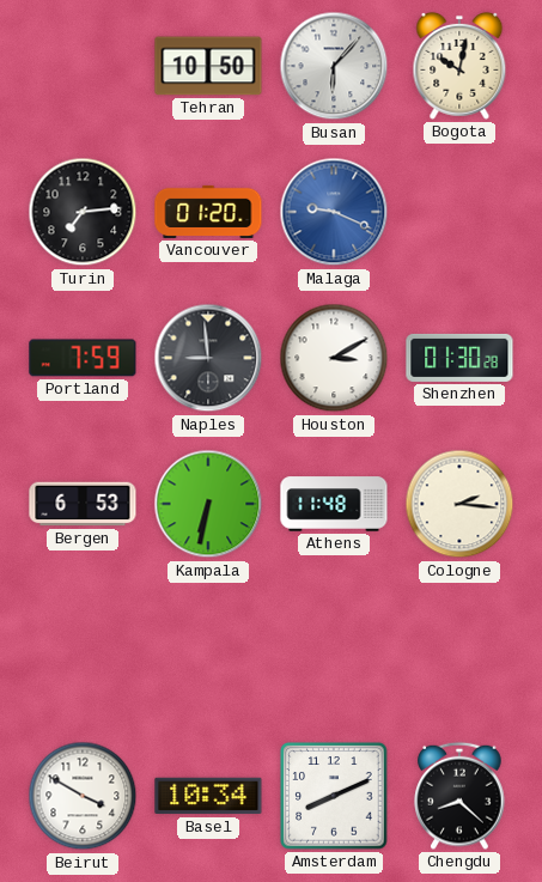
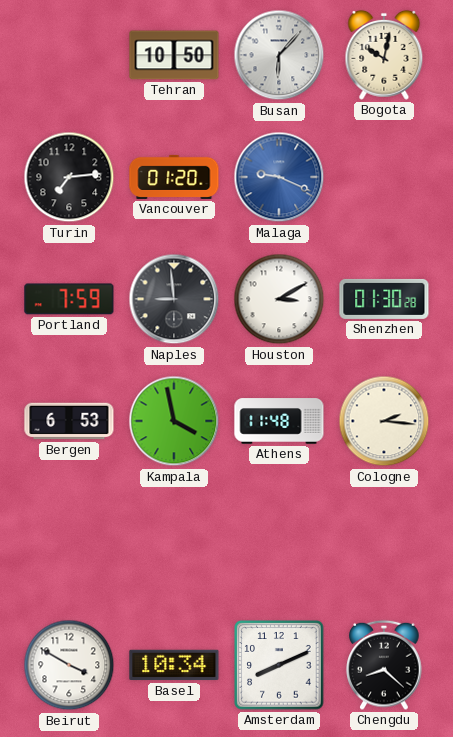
Kampala: 6:32 -> 3:58
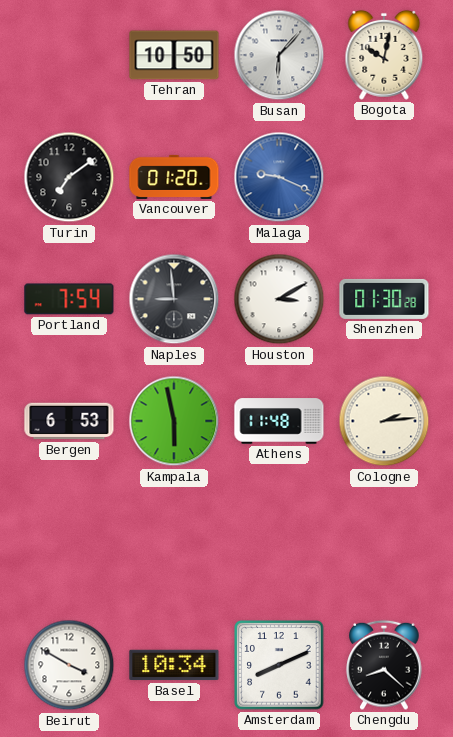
Turin: 7:14 -> 7:09
Portland: 7:59 -> 7:54
Kampala: 3:58 -> 5:58
Cologne: 2:16 -> 2:14
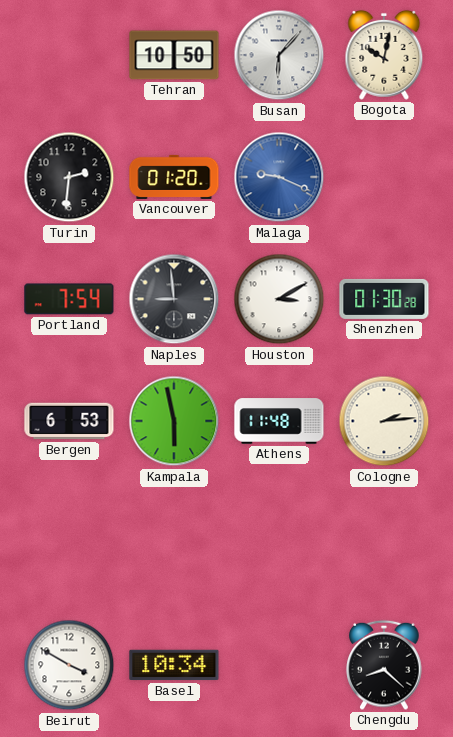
Turin: 7:09 -> 2:31
Amsterdam: 8:11 -> none
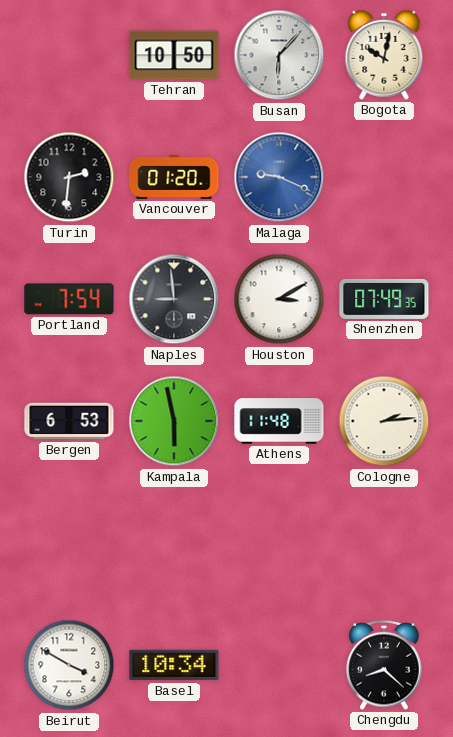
Shenzhen: 01:30 -> 07:49
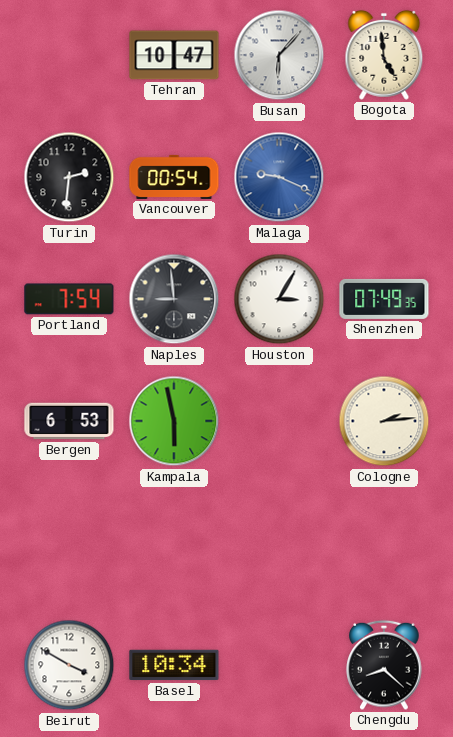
Tehran: 10:50 -> 10:47
Bogota: 10:02 -> 4:59
Vancouver: 01:20 -> 00:54
Houston: 3:10 -> 3:05
Athens: 11:48 -> none
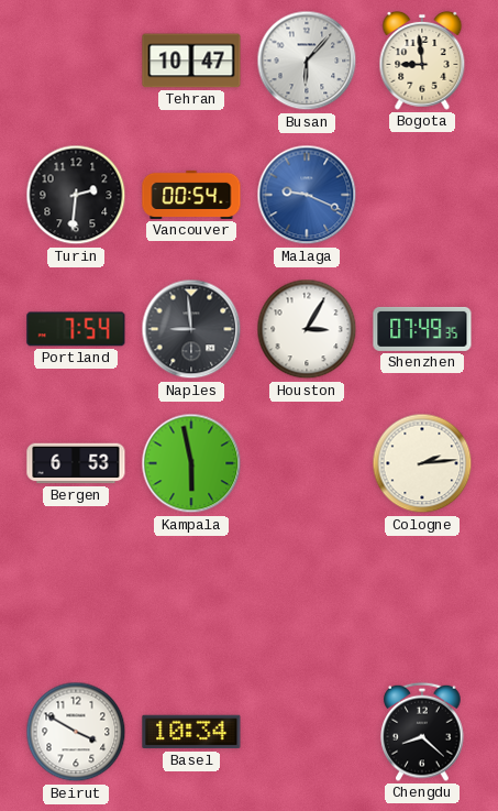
Bogota: 4:59 -> 8:59
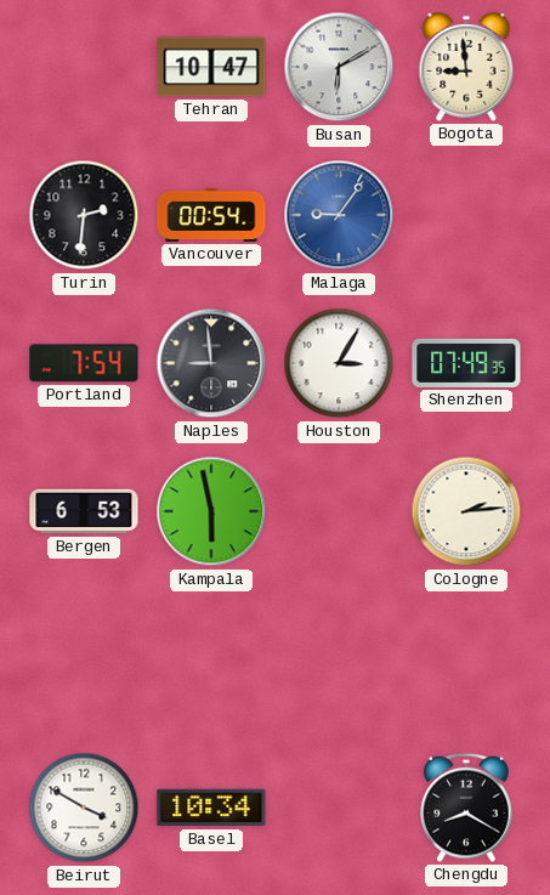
Busan: 6:07 -> 6:10
Malaga: 9:19 -> 9:06
Chengdu: 8:22 -> 8:20
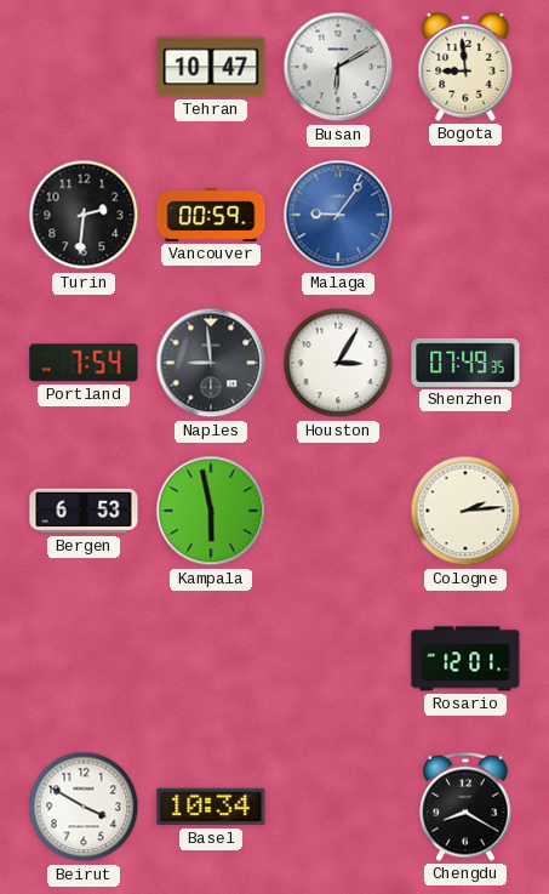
Vancouver: 00:54 -> 00:59
Rosario: none -> 12:01
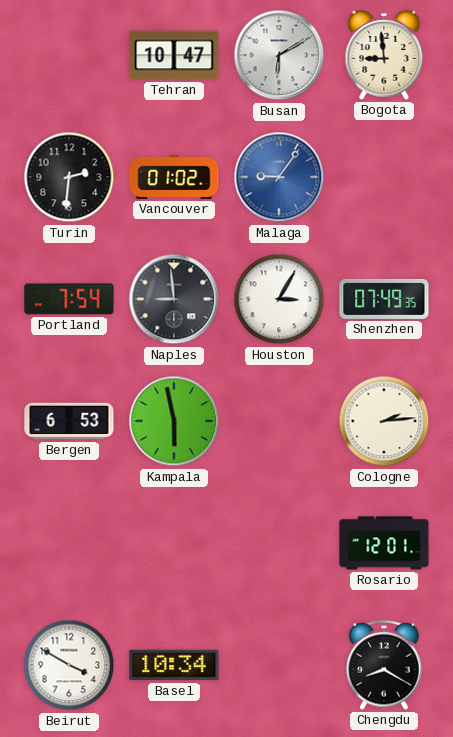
Vancouver: 00:59 -> 01:02
